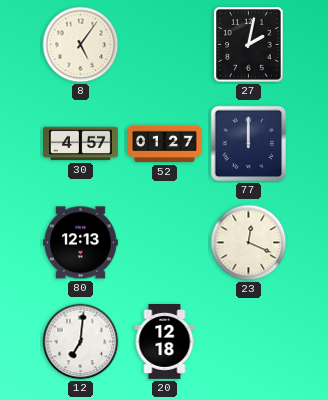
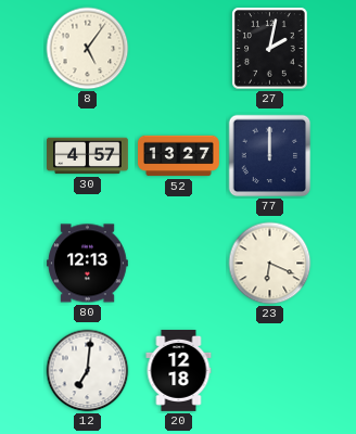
52: 01:27 -> 13:27
23: 12:19 -> 6:19
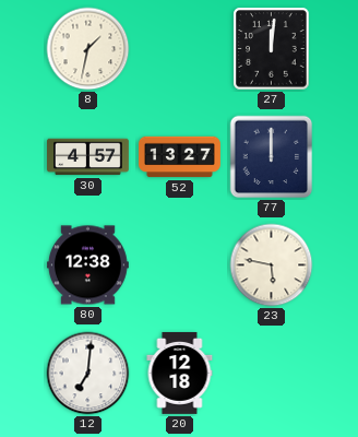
8: 5:06 -> 1:32
27: 2:02 -> 12:01
80: 12:13 -> 12:38
23: 6:19 -> 5:47
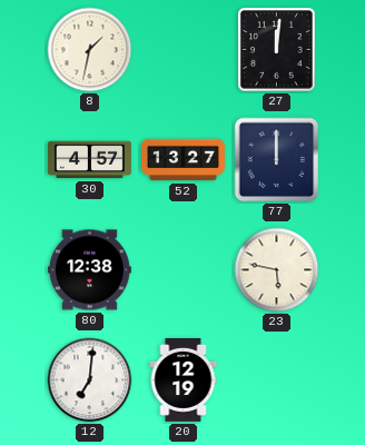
20: 12:18 -> 12:19
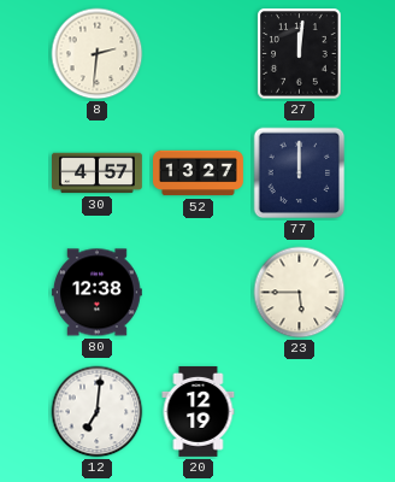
8: 1:32 -> 2:31
23: 5:47 -> 5:45
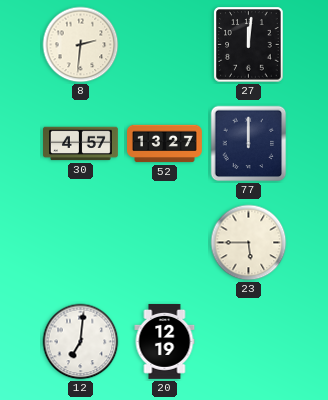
80: 12:38 -> none
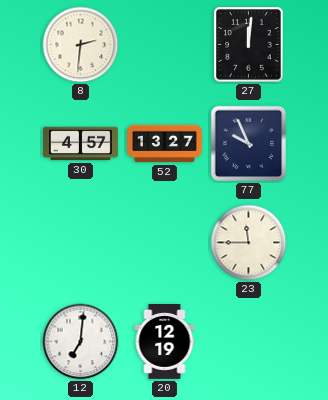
77: 12:00 -> 9:56
23: 5:45 -> 11:45
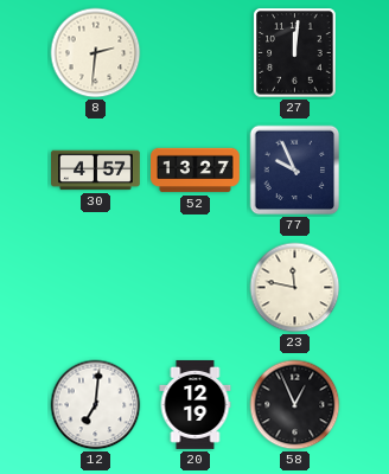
23: 11:45 -> 11:47
58: none -> 12:56
